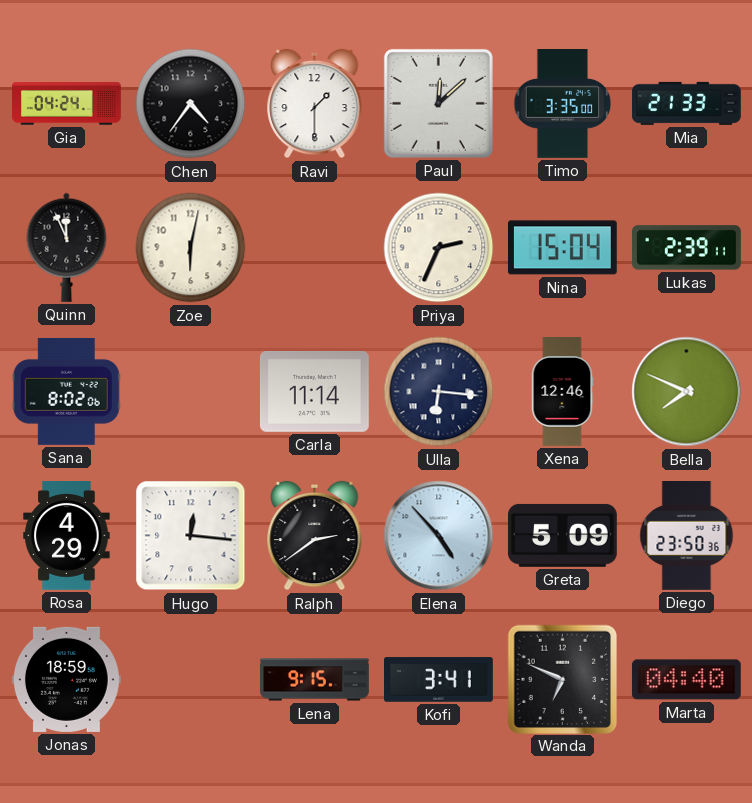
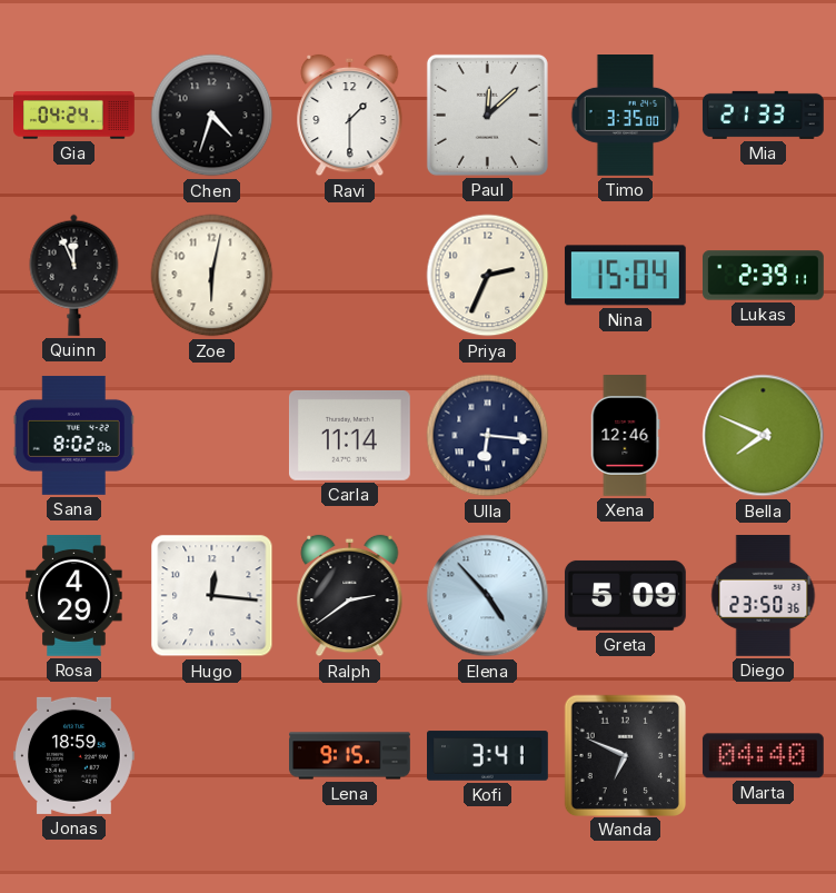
Chen: 4:36 -> 4:33
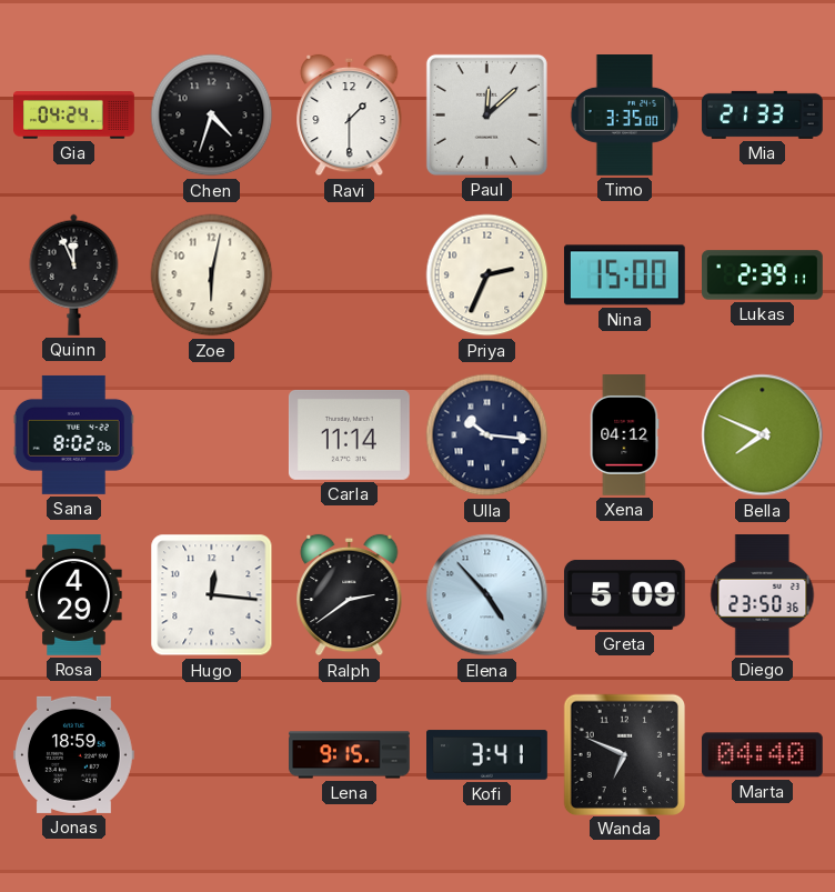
Nina: 15:04 -> 15:00
Ulla: 6:16 -> 10:16
Xena: 12:46 -> 04:12
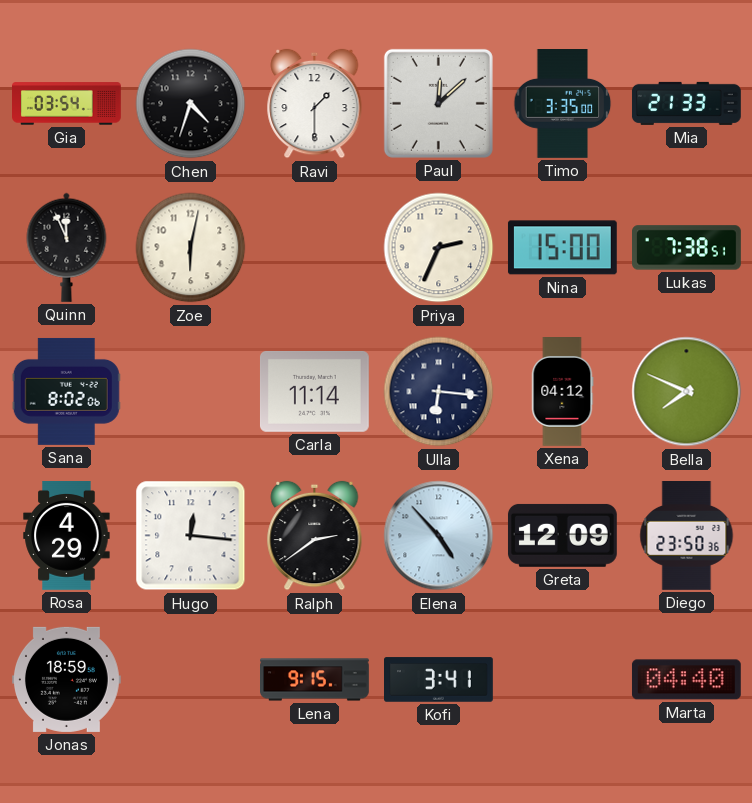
Gia: 04:24 -> 03:54
Lukas: 2:39 -> 7:38
Ulla: 10:16 -> 6:16
Greta: 5:09 -> 12:09
Wanda: 6:49 -> none
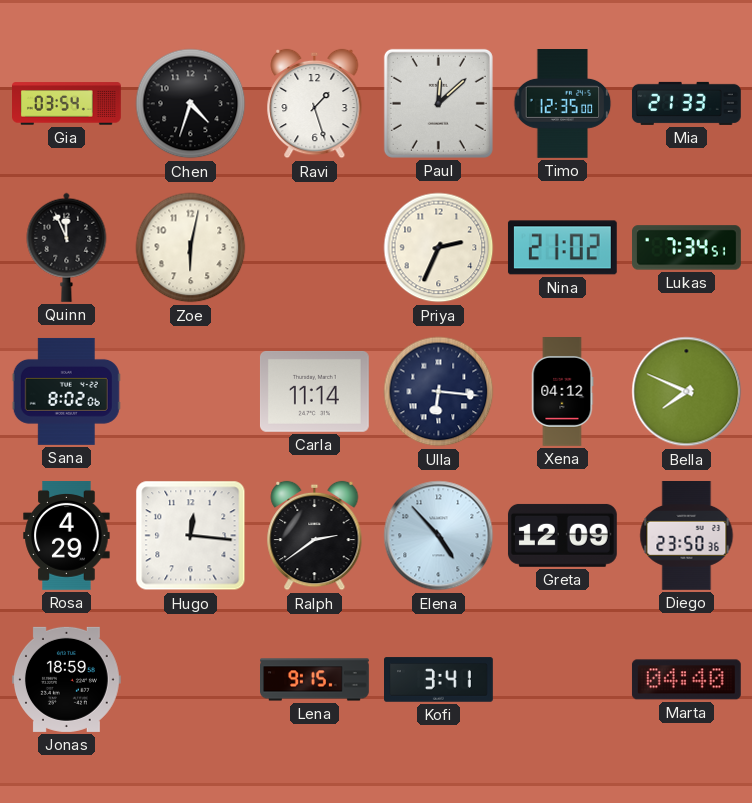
Ravi: 1:30 -> 1:27
Timo: 3:35 -> 12:35
Nina: 15:00 -> 21:02
Lukas: 7:38 -> 7:34
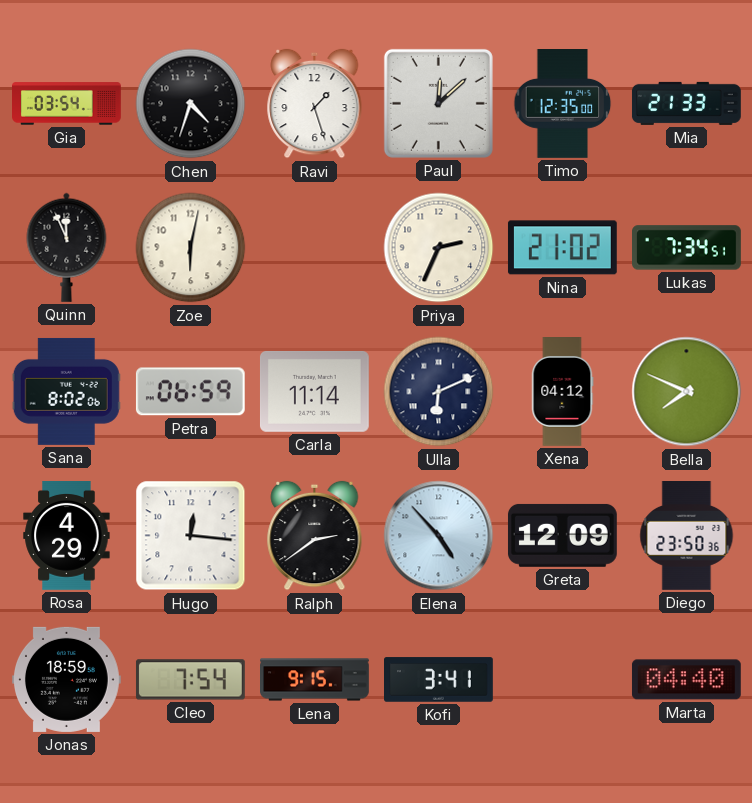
Petra: none -> 06:59
Ulla: 6:16 -> 6:11
Cleo: none -> 7:54
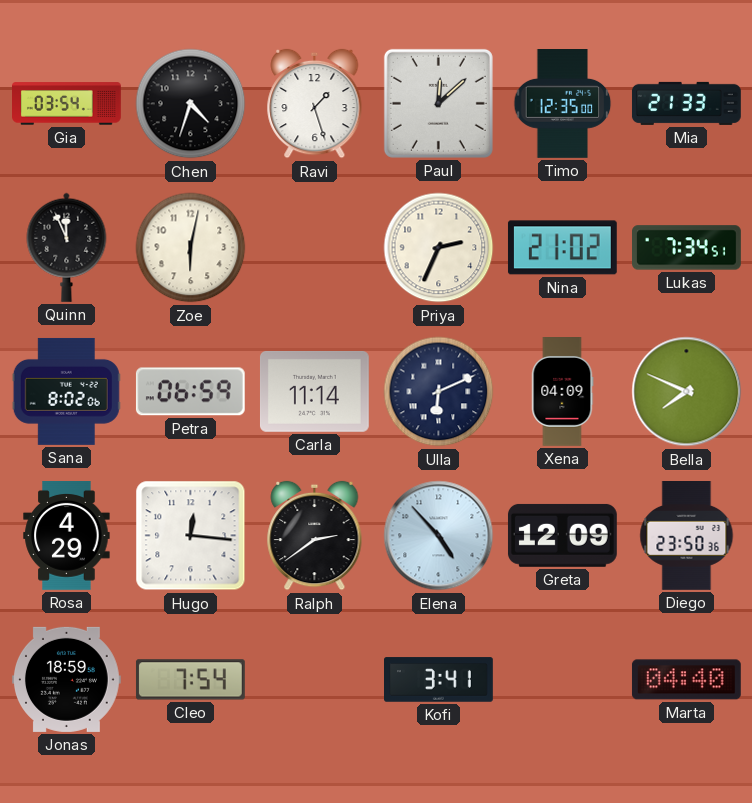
Xena: 04:12 -> 04:09
Lena: 9:15 -> none
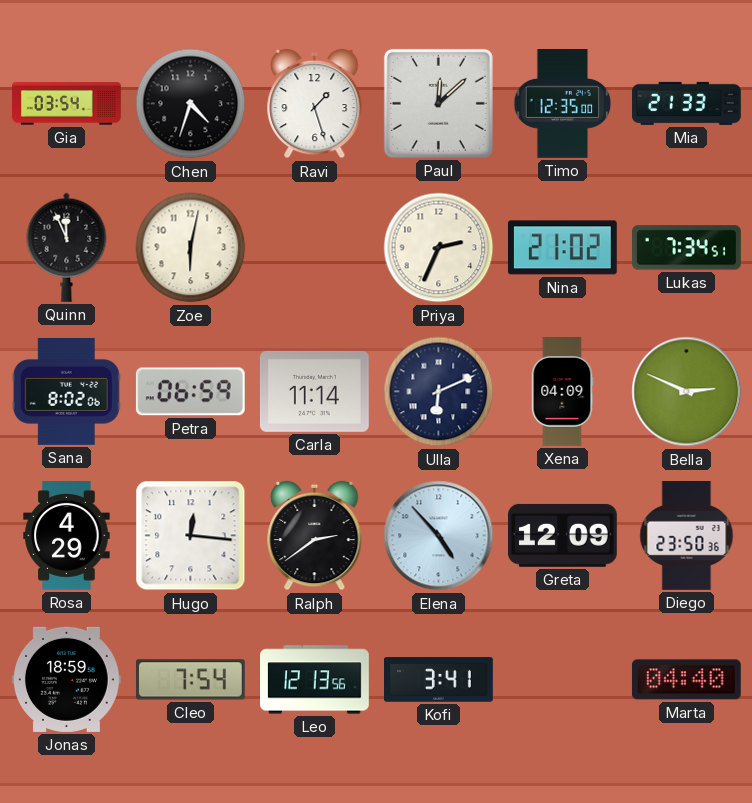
Bella: 7:49 -> 2:49
Leo: none -> 12:13
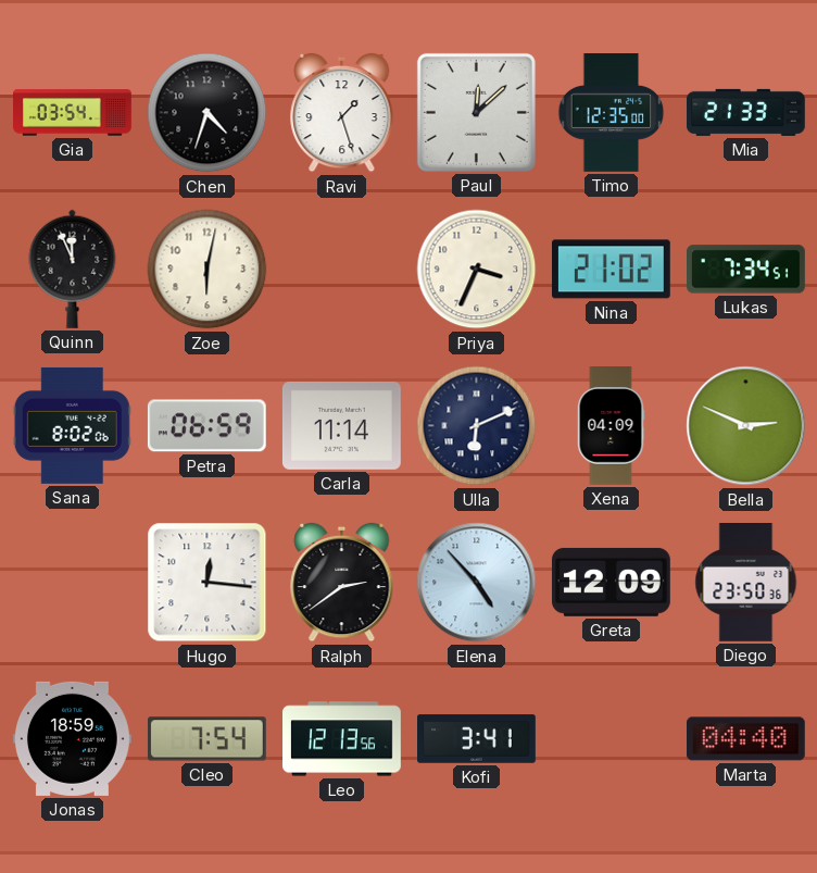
Priya: 2:34 -> 3:34
Rosa: 4:29 -> none
